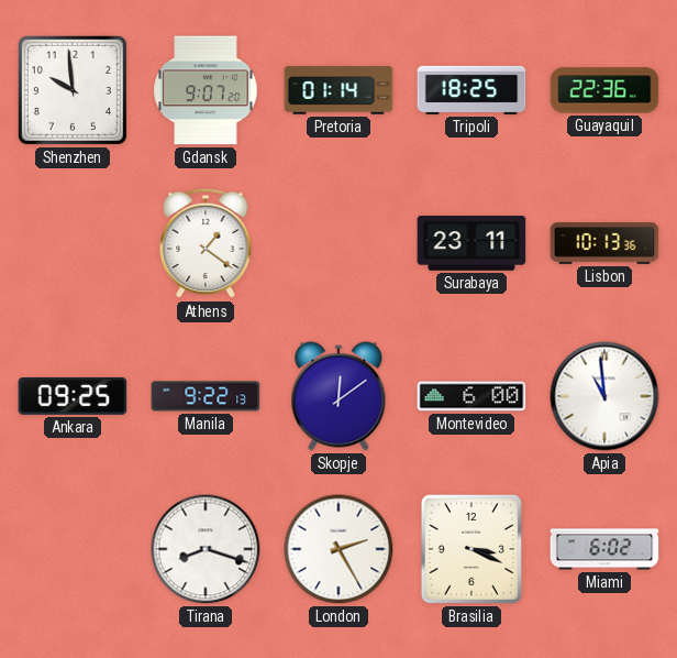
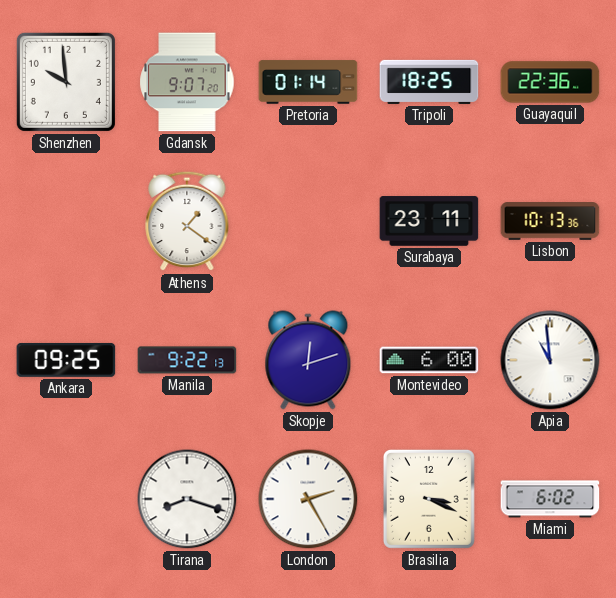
Skopje: 12:09 -> 12:12
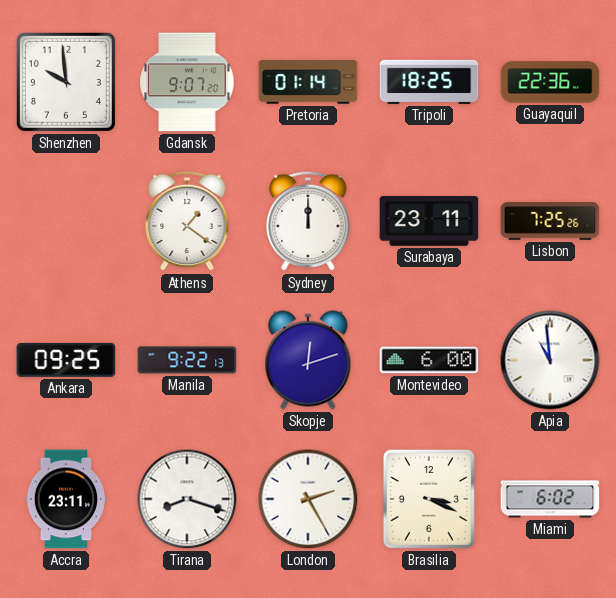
Sydney: none -> 12:00
Lisbon: 10:13 -> 7:25
Accra: none -> 23:11
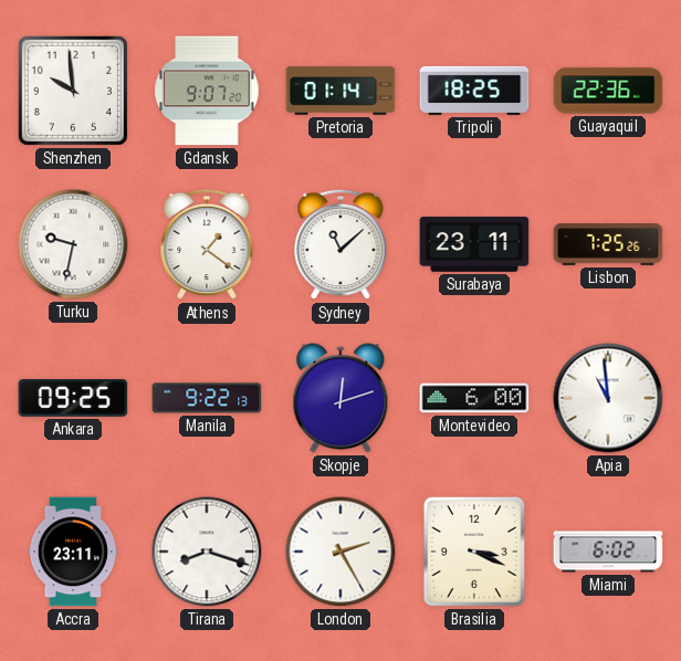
Turku: none -> 9:32
Sydney: 12:00 -> 11:08
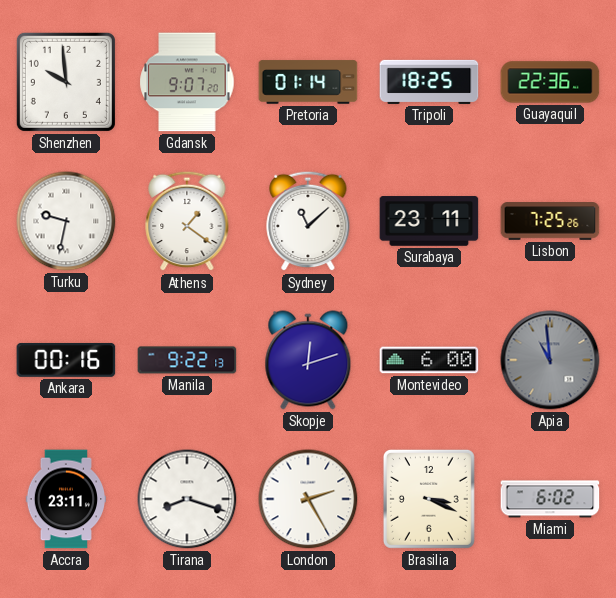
Ankara: 09:25 -> 00:16
Apia dial: white -> grey
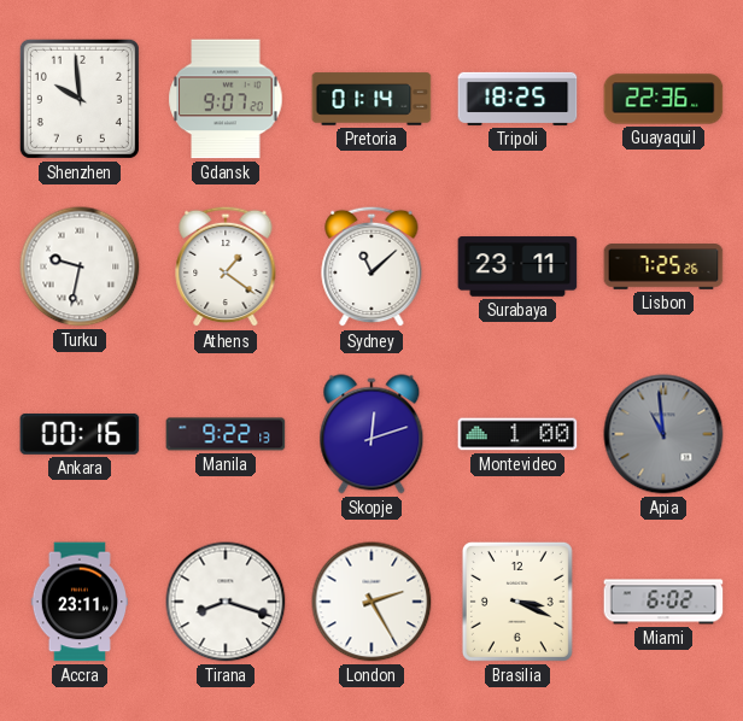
Montevideo: 6:00 -> 1:00
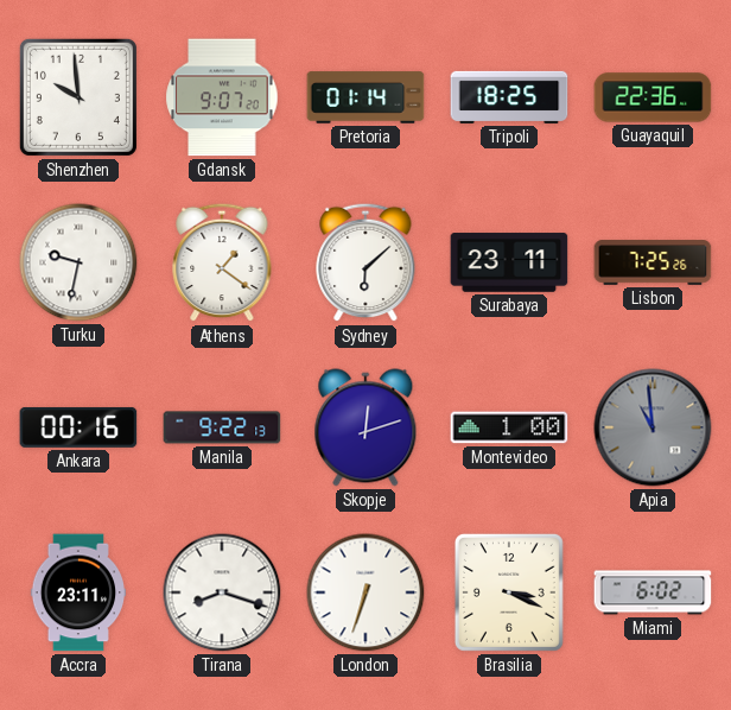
Sydney: 11:08 -> 6:08
London: 2:25 -> 6:33
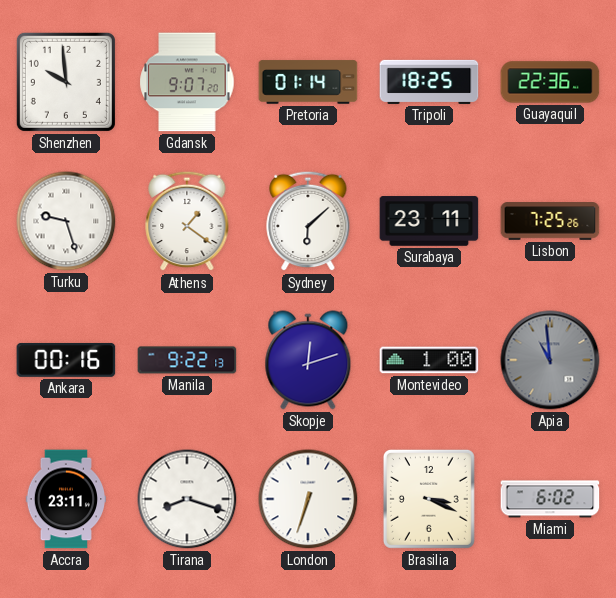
Turku: 9:32 -> 9:27
